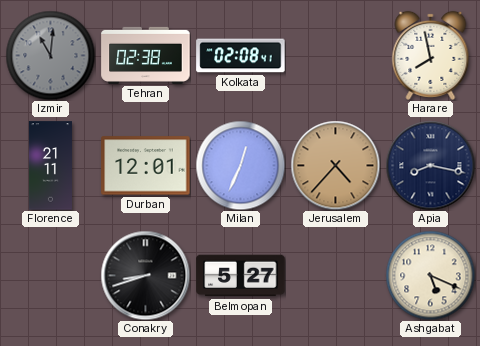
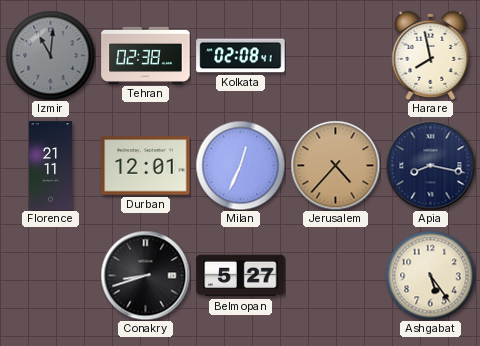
Ashgabat: 5:19 -> 5:24
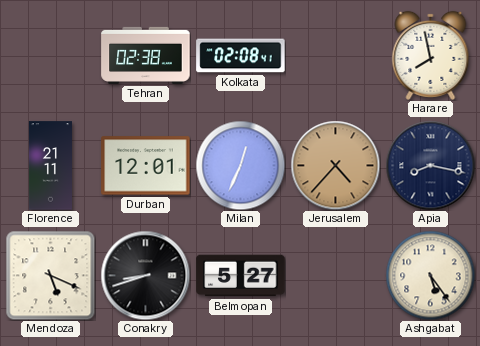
Izmir: 11:01 -> none
Mendoza: none -> 5:19
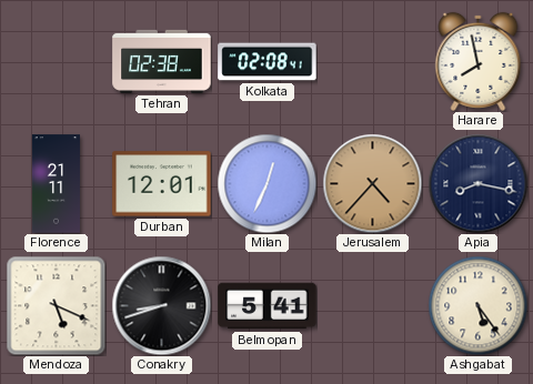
Belmopan: 5:27 -> 5:41
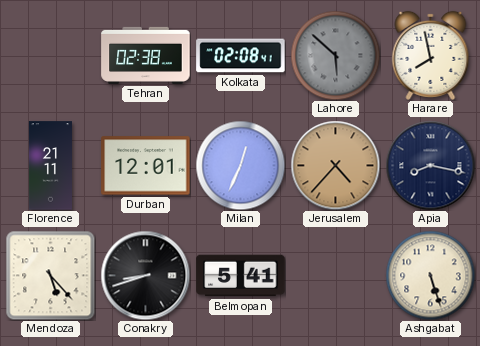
Lahore: none -> 5:52
Mendoza: 5:19 -> 5:23
Ashgabat: 5:24 -> 5:27
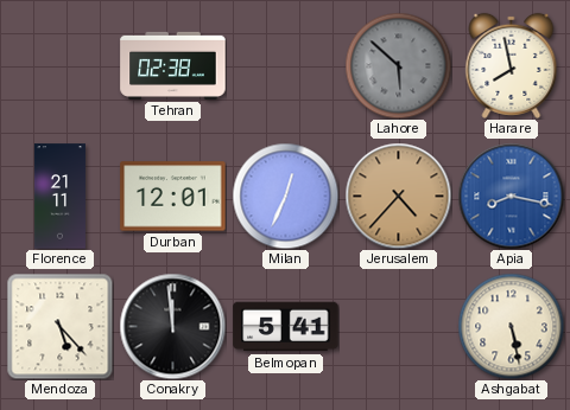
Kolkata: 02:08 -> none
Apia dial: navy -> blue
Conakry: 8:42 -> 11:59
Ashgabat: 5:27 -> 5:28
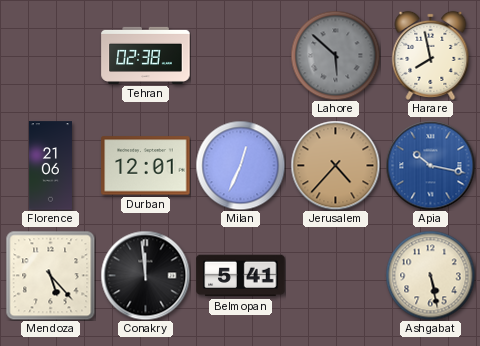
Florence: 21:11 -> 21:06
Apia: 8:17 -> 10:17
